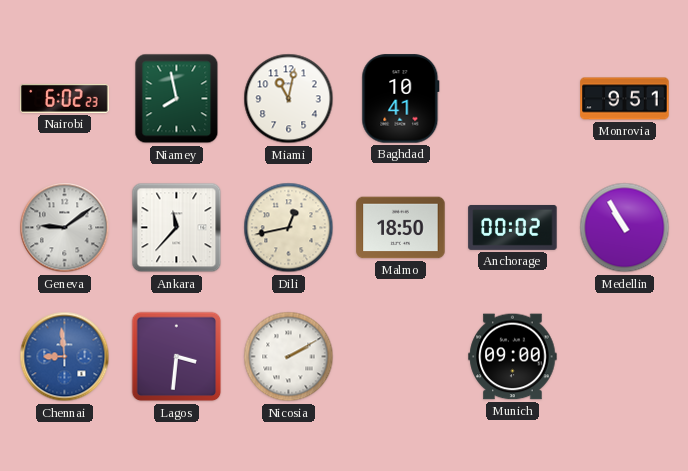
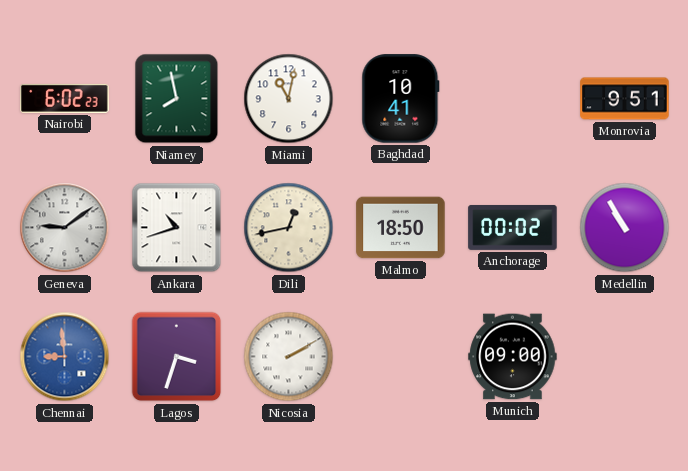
Ankara: 11:37 -> 10:42
Lagos: 3:31 -> 3:33
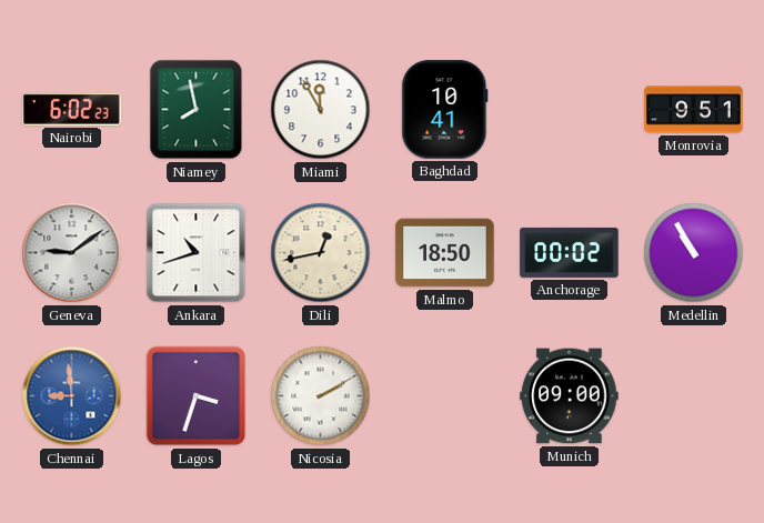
Miami: 11:02 -> 11:55
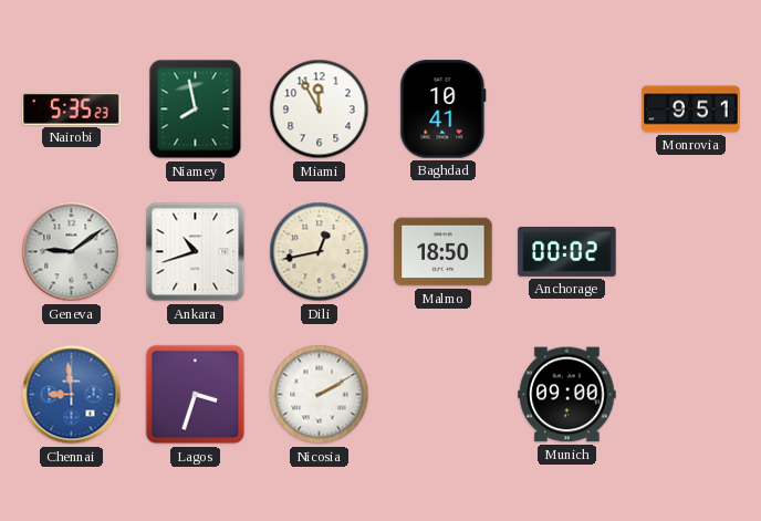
Nairobi: 6:02 -> 5:35
Medellin: 10:55 -> none
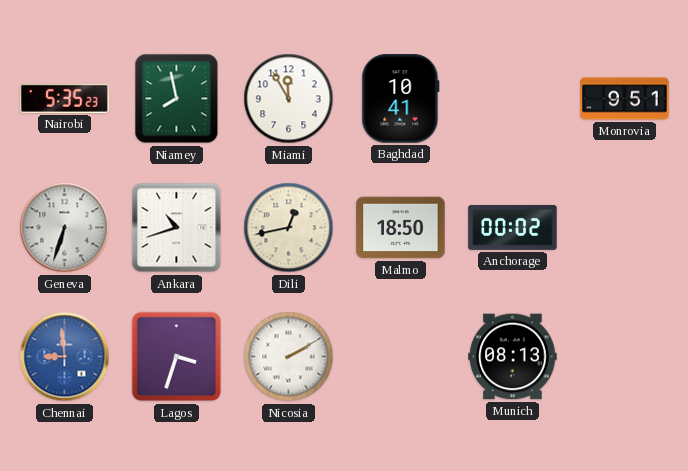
Geneva: 9:09 -> 6:33
Munich: 09:00 -> 08:13
